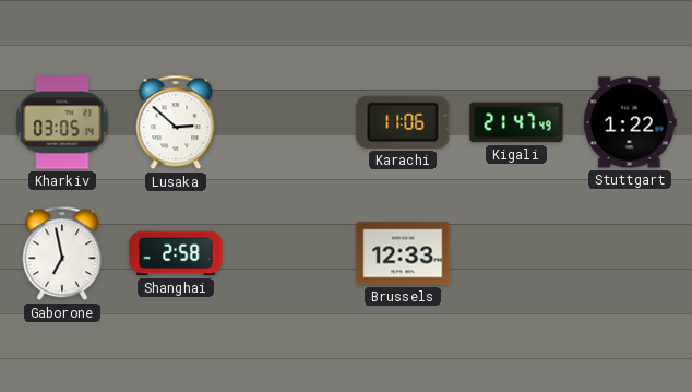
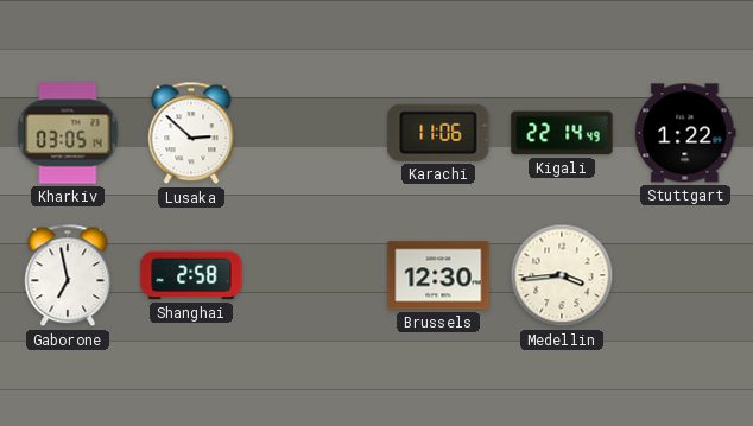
Kigali: 21:47 -> 22:14
Brussels: 12:33 -> 12:30
Medellin: none -> 3:44
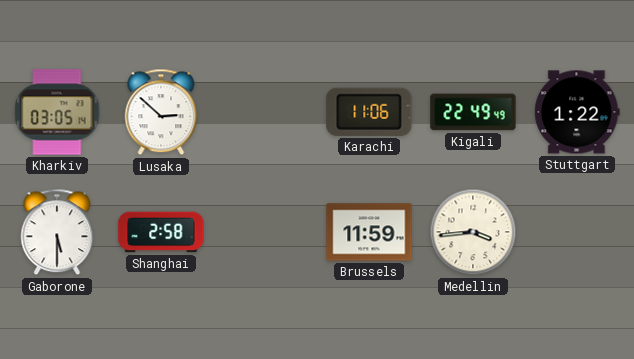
Kigali: 22:14 -> 22:49
Gaborone: 6:58 -> 5:30
Brussels: 12:30 -> 11:59
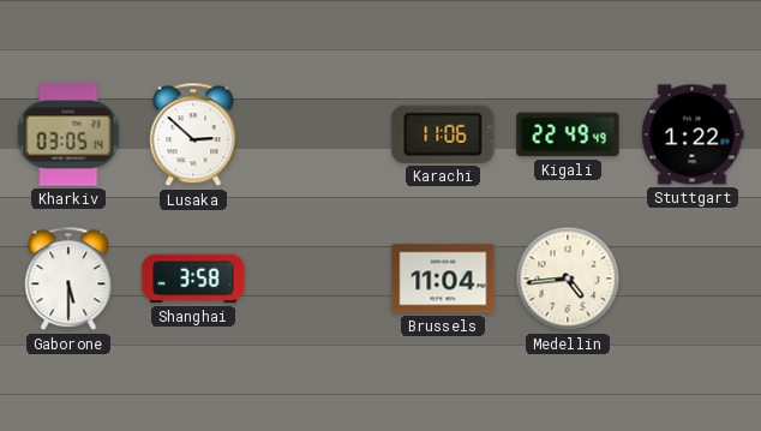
Shanghai: 2:58 -> 3:58
Brussels: 11:59 -> 11:04
Medellin: 3:44 -> 4:44
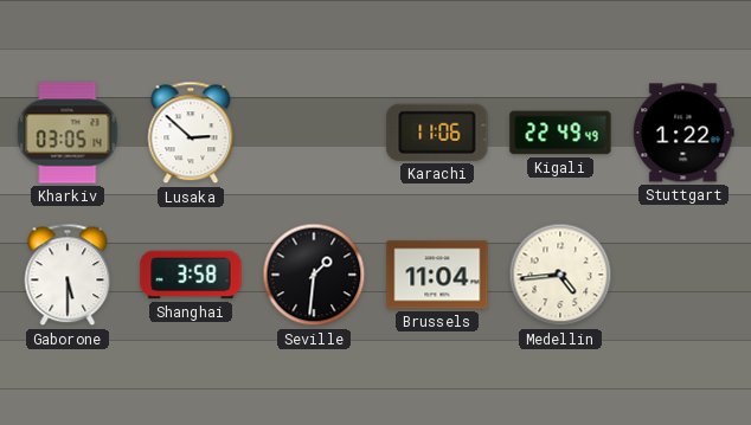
Seville: none -> 1:31
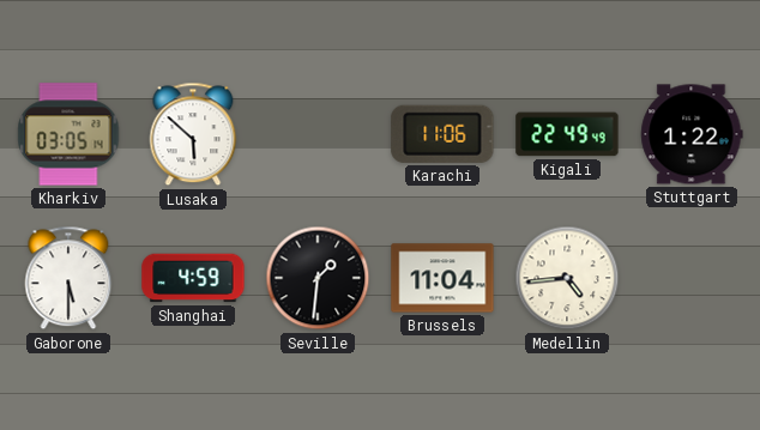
Lusaka: 2:52 -> 5:52
Shanghai: 3:58 -> 4:59
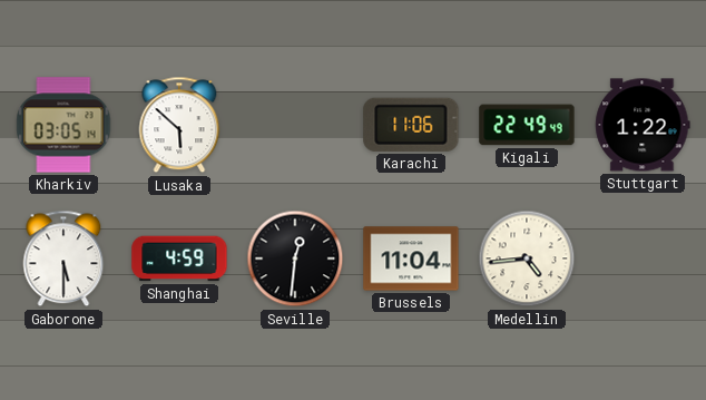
Seville: 1:31 -> 12:31
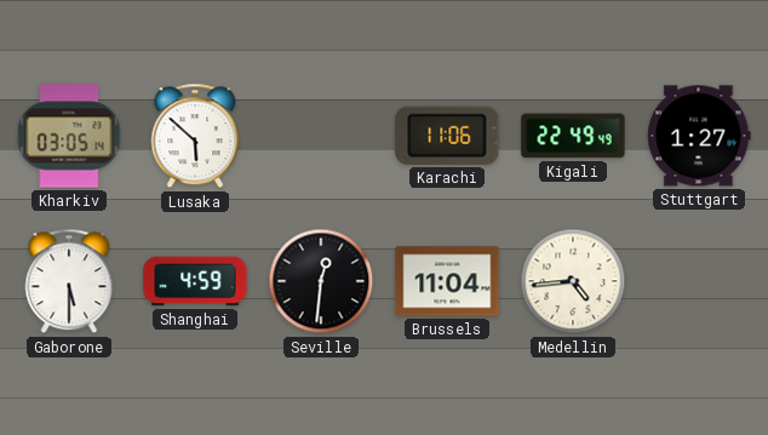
Stuttgart: 1:22 -> 1:27
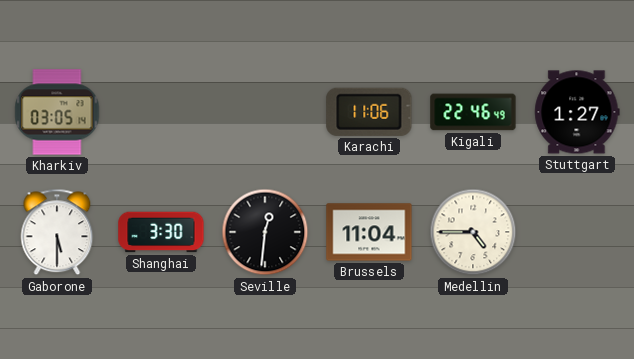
Lusaka: 5:52 -> none
Kigali: 22:49 -> 22:46
Shanghai: 4:59 -> 3:30
Medellin: 4:44 -> 4:45
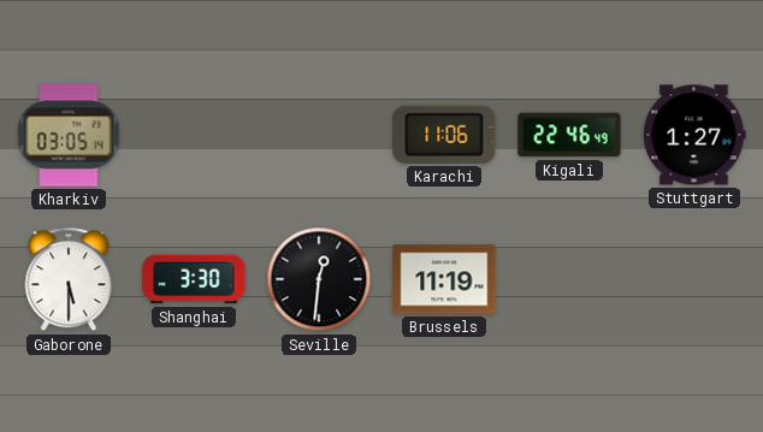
Brussels: 11:04 -> 11:19
Medellin: 4:45 -> none
